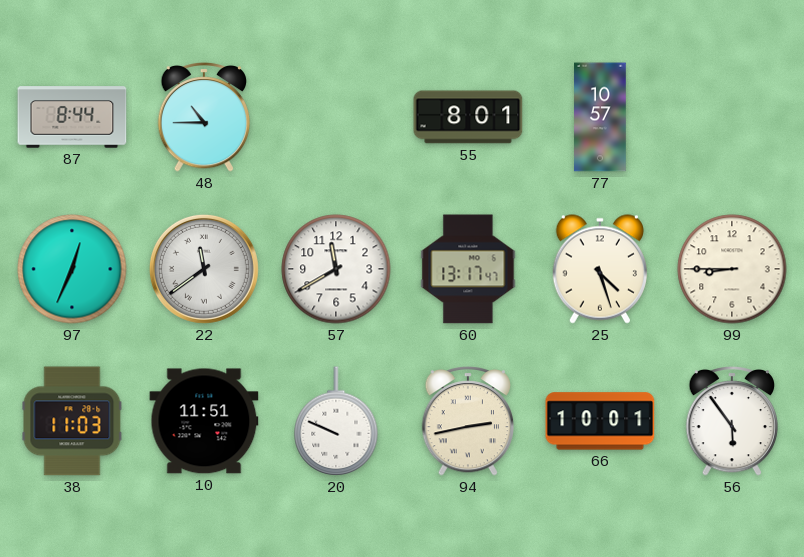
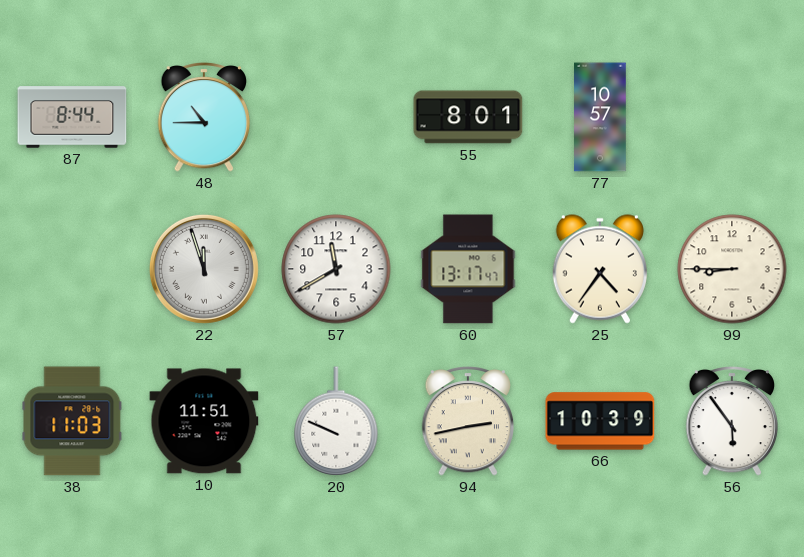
97: 12:34 -> none
22: 11:39 -> 11:57
25: 4:27 -> 4:36
66: 10:01 -> 10:39
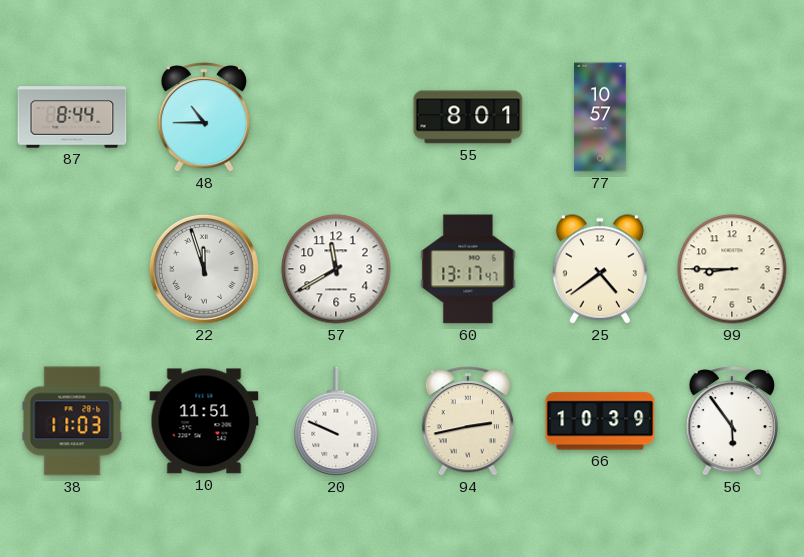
25: 4:36 -> 4:39
